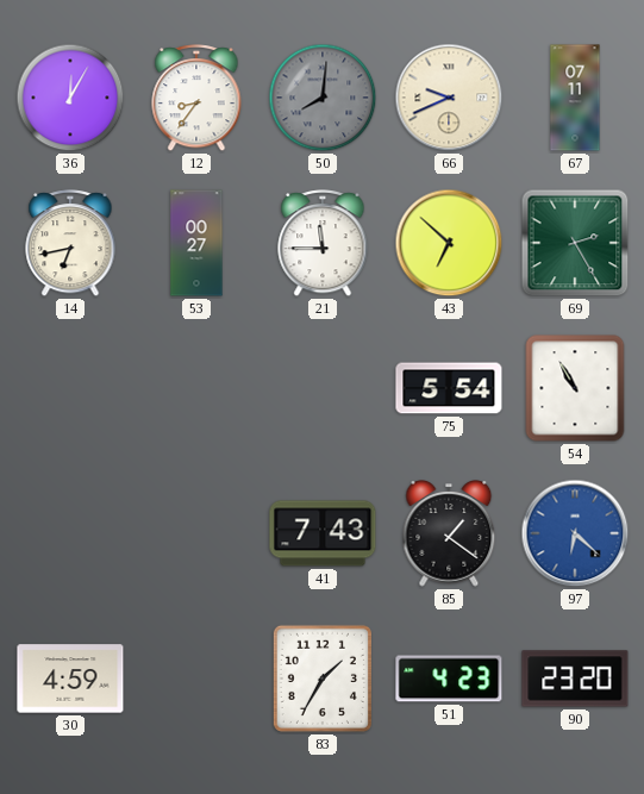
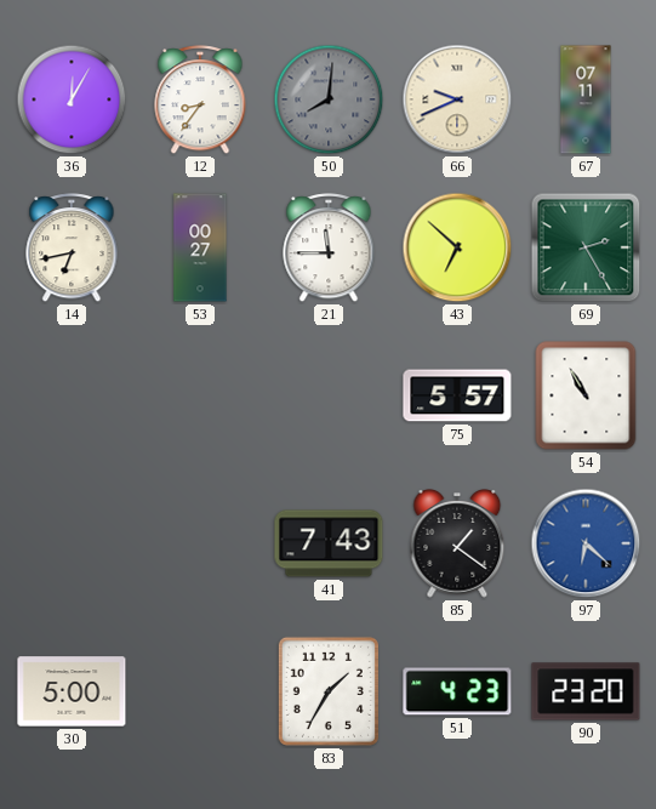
75: 5:54 -> 5:57
30: 4:59 -> 5:00
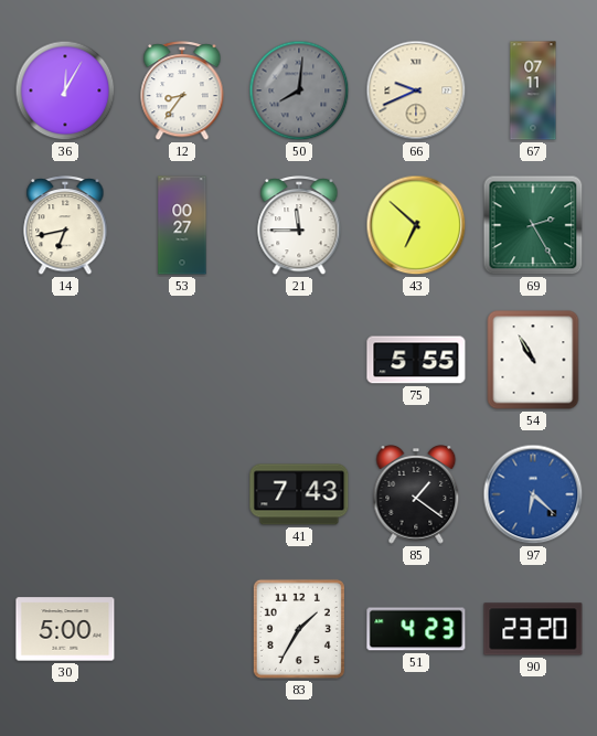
75: 5:57 -> 5:55
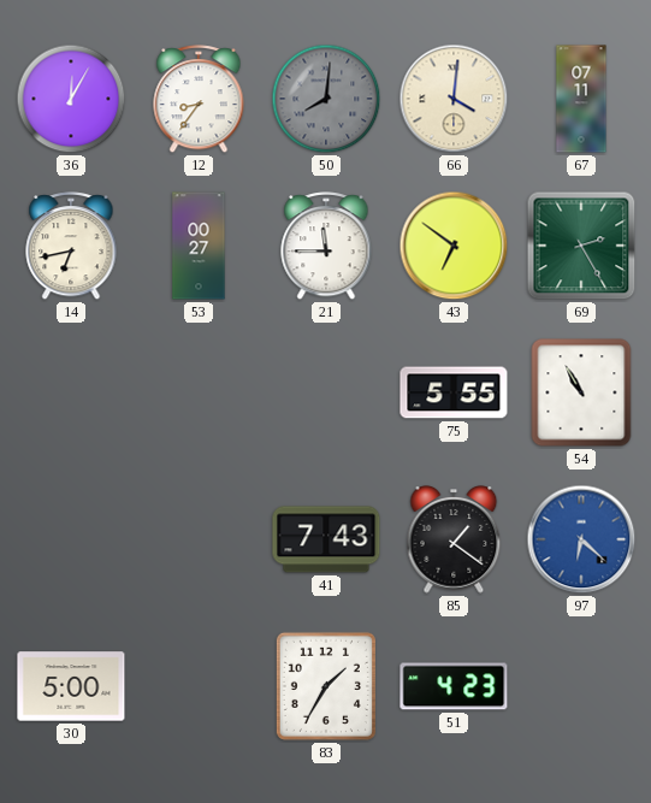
66: 9:41 -> 4:01
43: 6:52 -> 6:51
90: 23:20 -> none
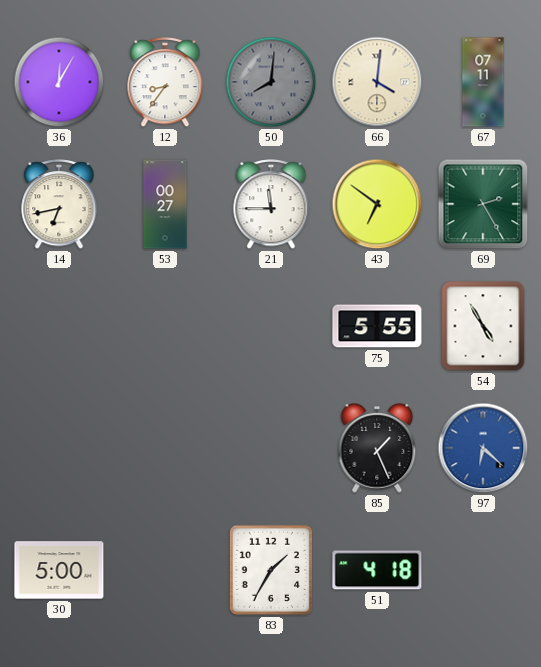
54: 10:55 -> 4:55
41: 7:43 -> none
85: 1:21 -> 1:26
51: 4:23 -> 4:18
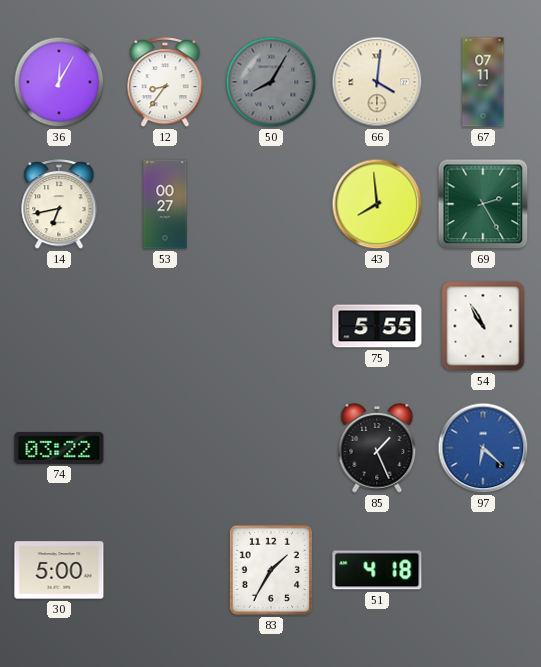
50: 8:01 -> 8:05
21: 11:45 -> none
43: 6:51 -> 7:59
54: 4:55 -> 10:55
74: none -> 03:22
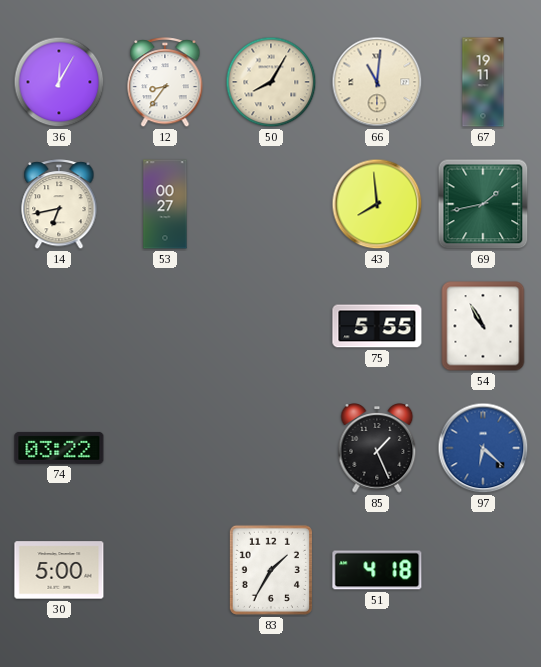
50 dial: grey -> cream
66: 4:01 -> 11:01
67: 07:11 -> 19:11
69: 2:25 -> 1:43
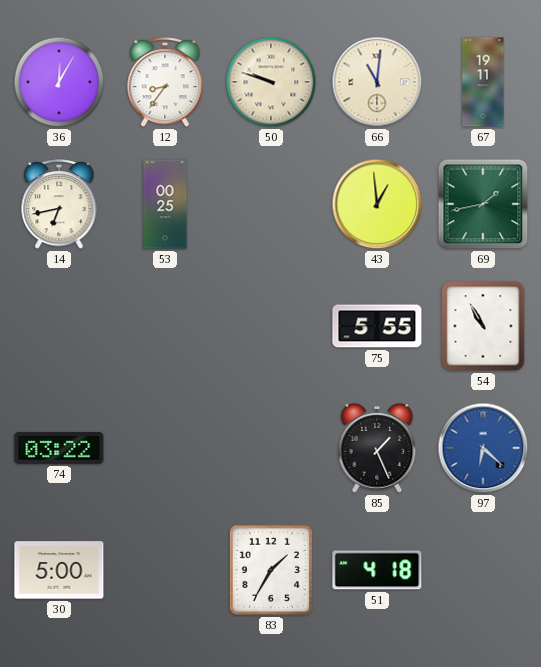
50: 8:05 -> 9:48
53: 00:27 -> 00:25
43: 7:59 -> 12:59
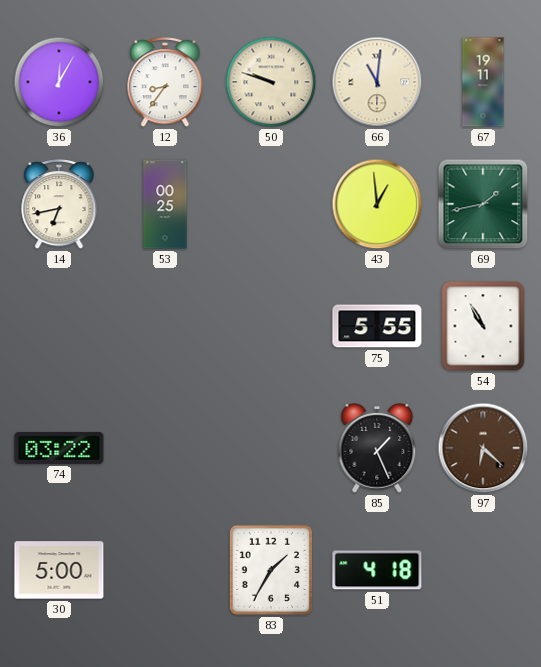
97 dial: blue -> brown
